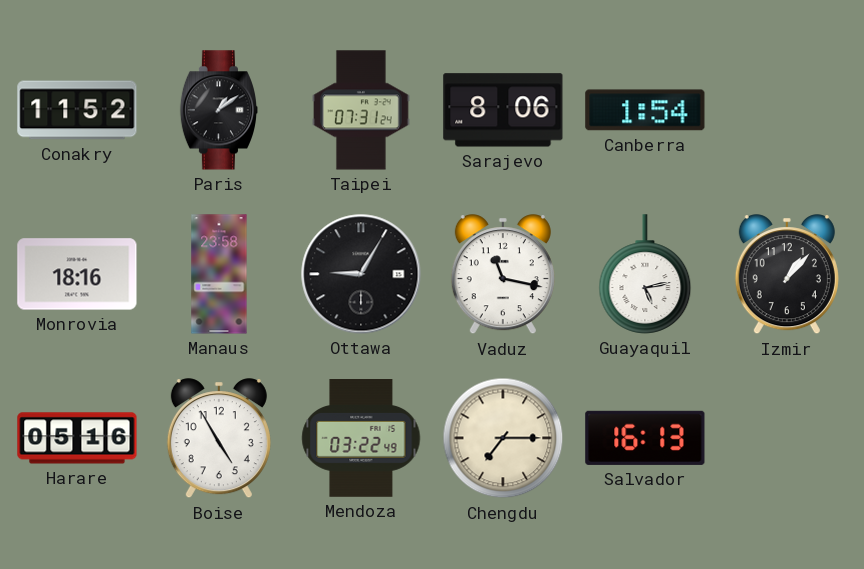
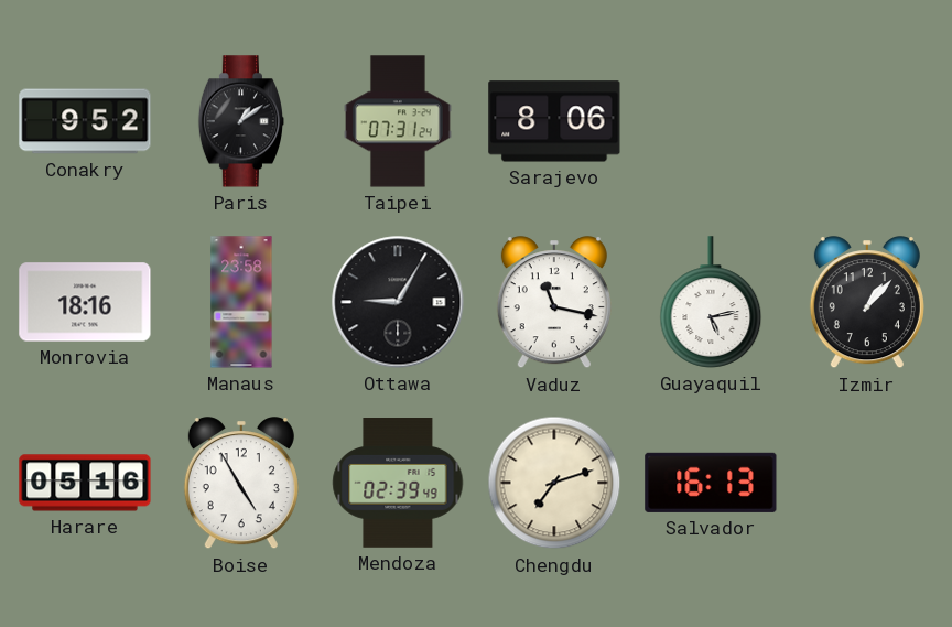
Conakry: 11:52 -> 9:52
Canberra: 1:54 -> none
Mendoza: 03:22 -> 02:39
Chengdu: 7:15 -> 7:12
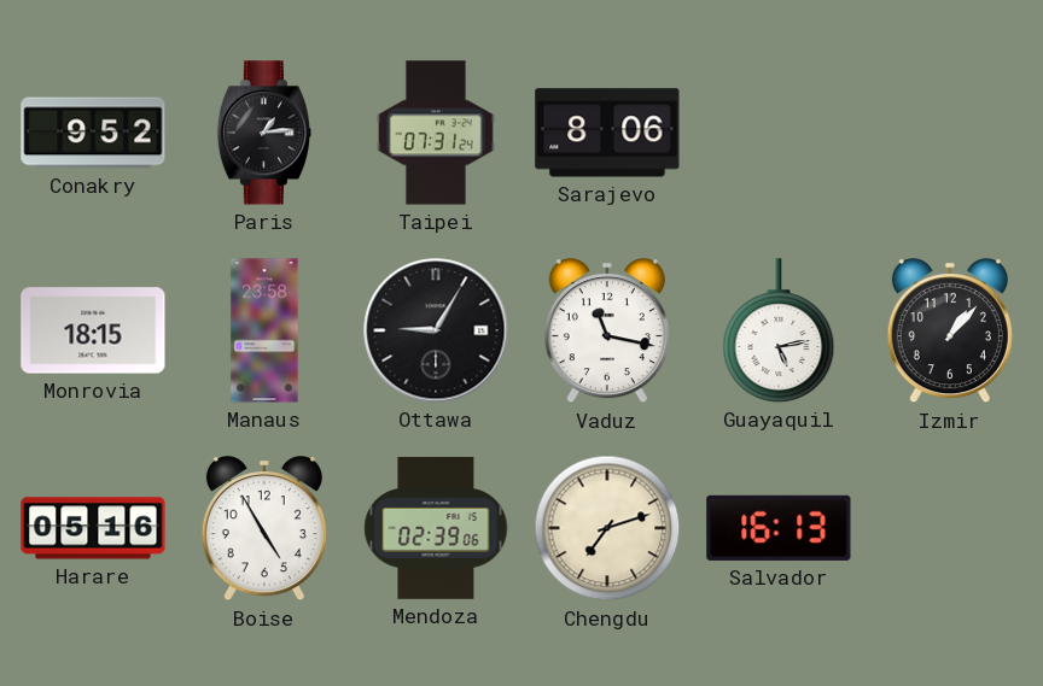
Paris: 1:09 -> 1:14
Monrovia: 18:16 -> 18:15
Mendoza: 02:39:49 -> 02:39:06
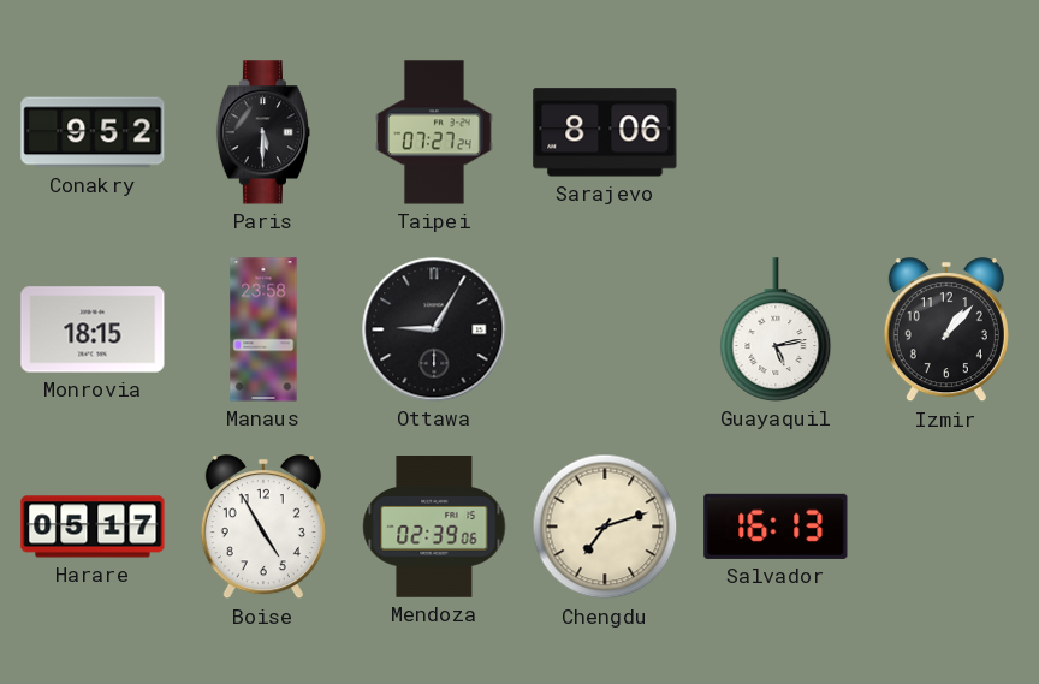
Paris: 1:14 -> 5:30
Taipei: 07:31 -> 07:27
Vaduz: 11:17 -> none
Harare: 05:16 -> 05:17
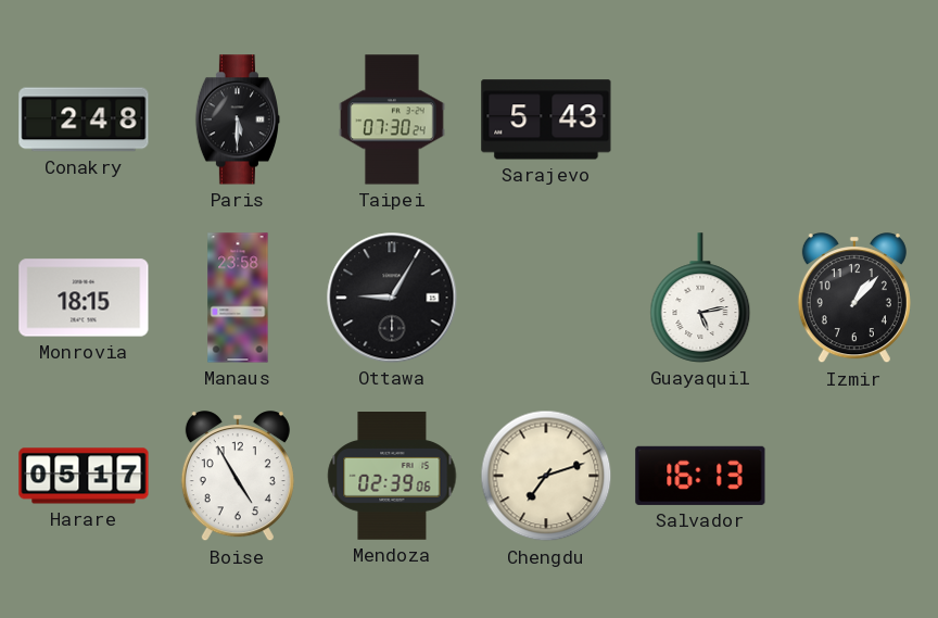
Conakry: 9:52 -> 2:48
Taipei: 07:27 -> 07:30
Sarajevo: 8:06 -> 5:43
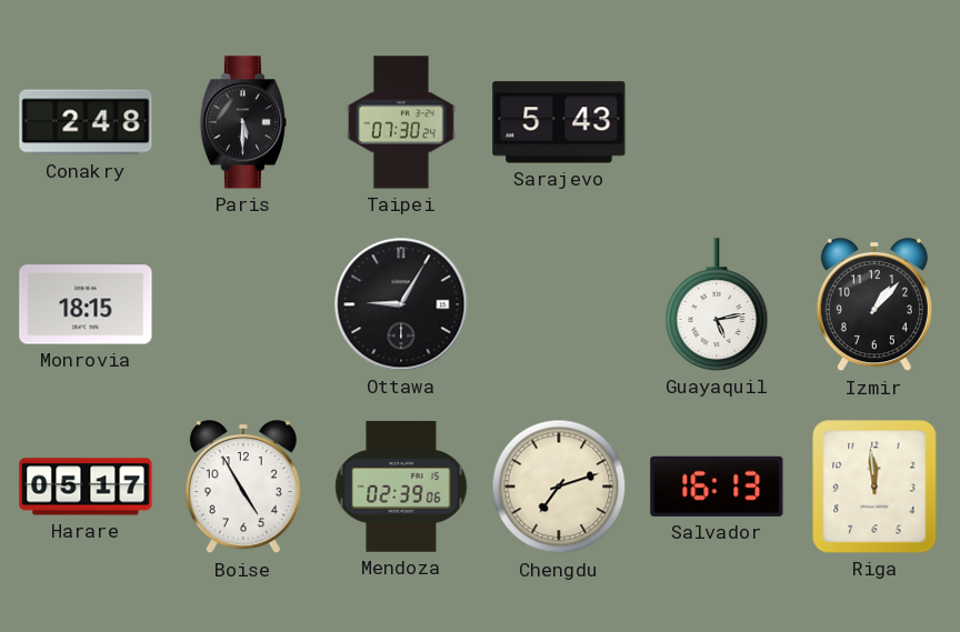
Manaus: 23:58 -> none
Riga: none -> 11:59
